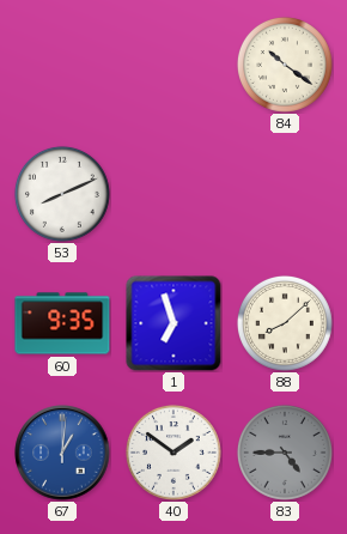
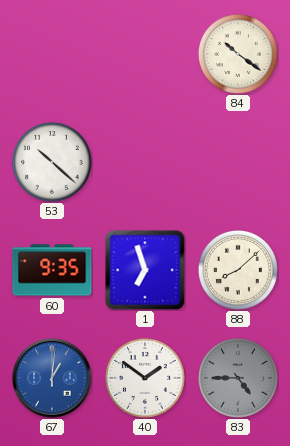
53: 8:11 -> 10:22
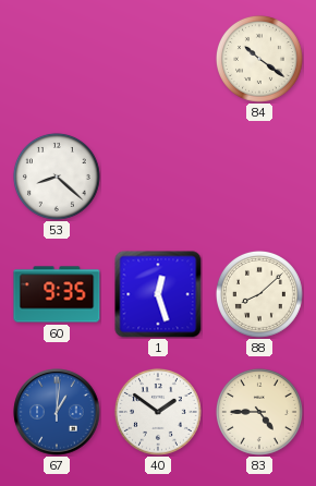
53: 10:22 -> 8:22
1: 6:57 -> 12:27
83 dial: grey -> cream
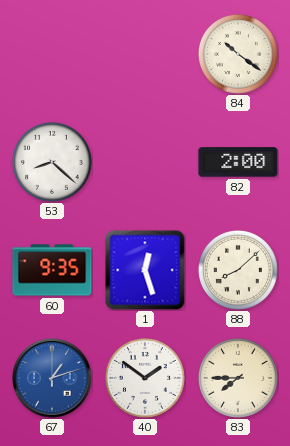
82: none -> 2:00
67: 1:01 -> 1:12
83: 4:45 -> 7:45
